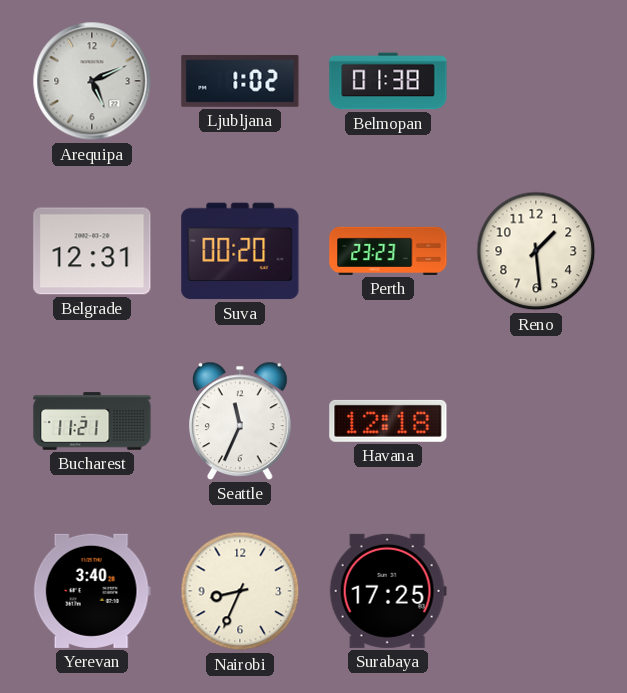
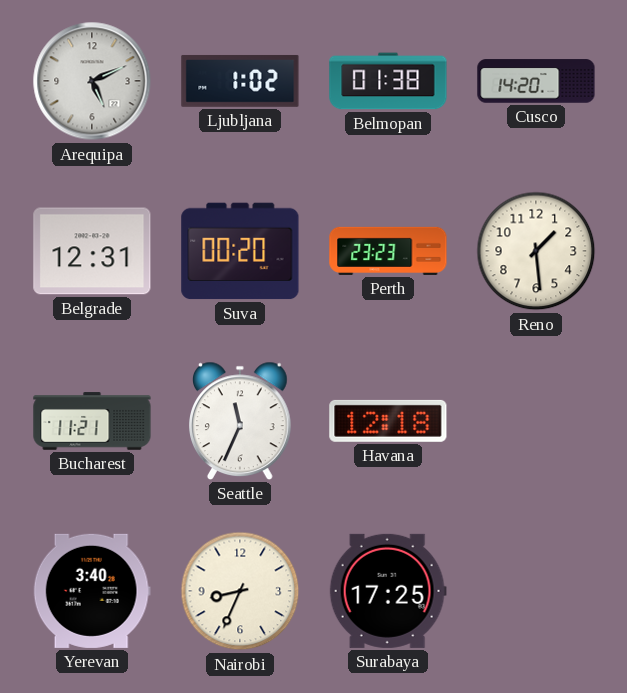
Cusco: none -> 14:20
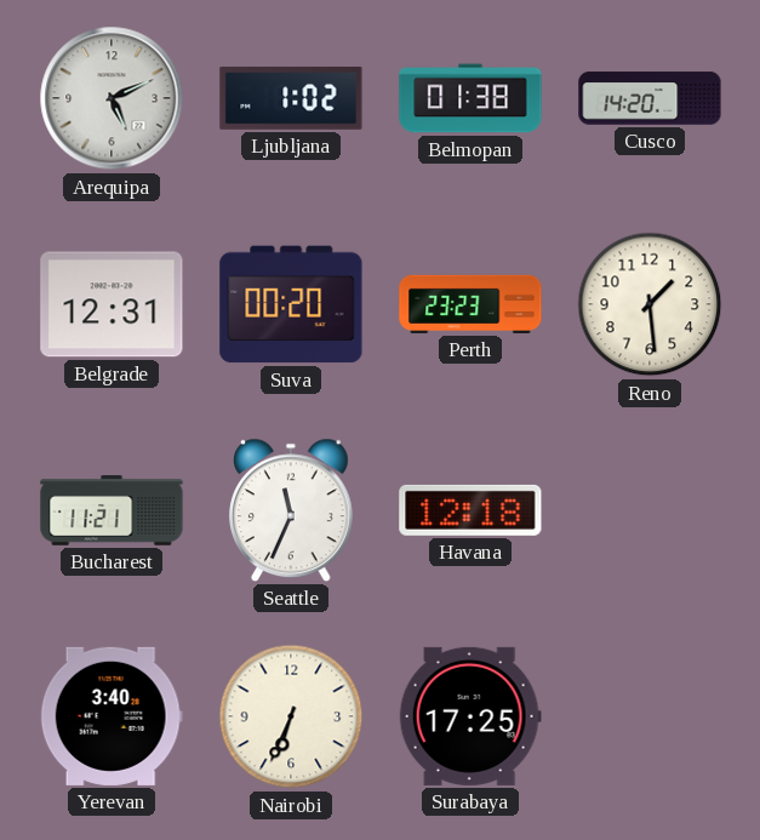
Nairobi: 8:34 -> 6:34
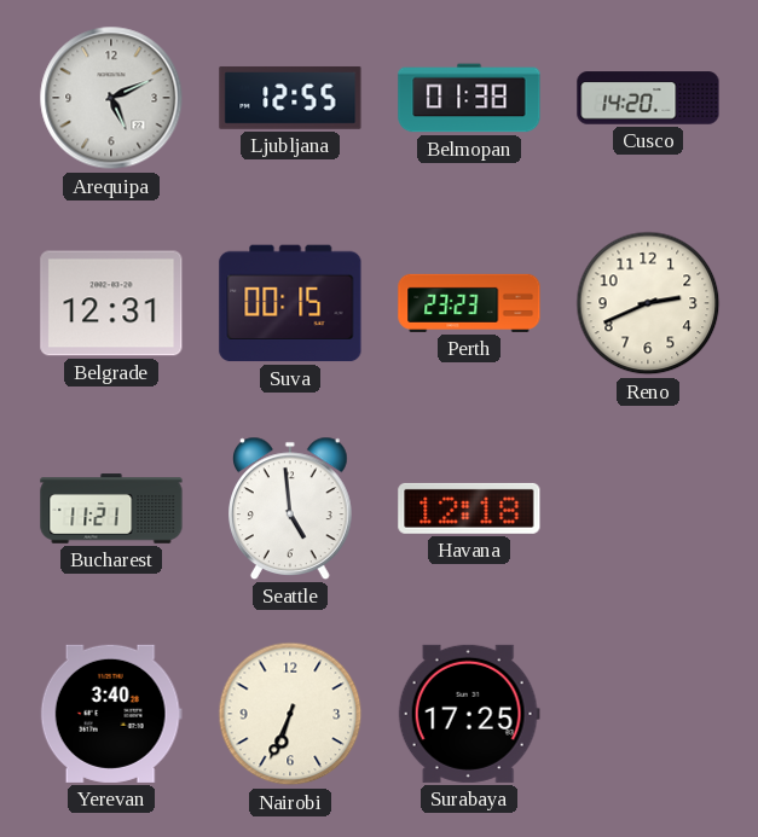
Ljubljana: 1:02 -> 12:55
Suva: 00:20 -> 00:15
Reno: 1:29 -> 2:41
Seattle: 11:34 -> 4:59
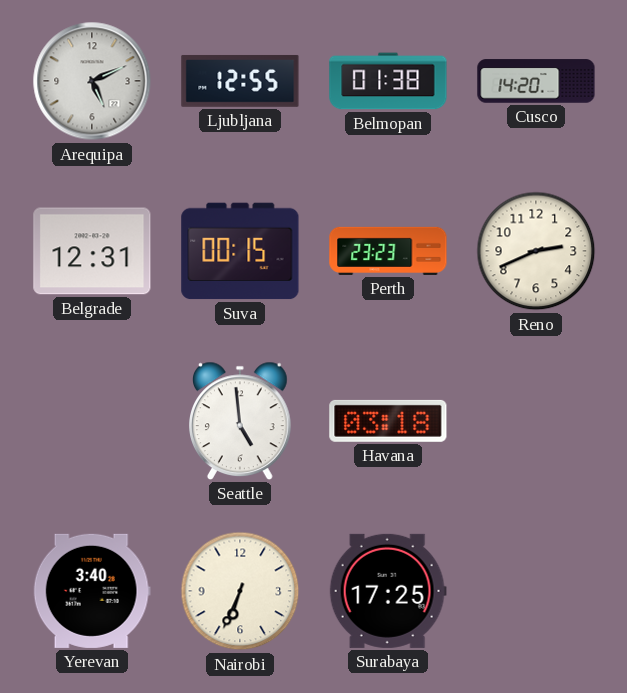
Bucharest: 11:21 -> none
Havana: 12:18 -> 03:18
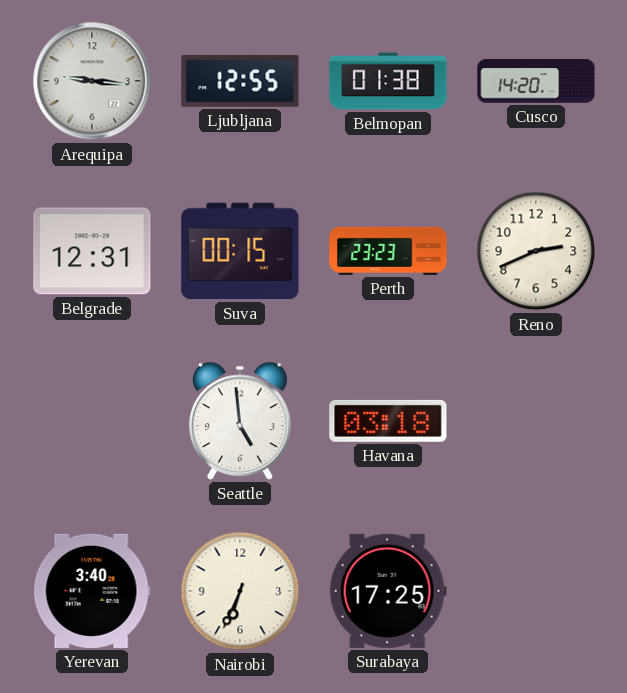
Arequipa: 5:11 -> 9:16
